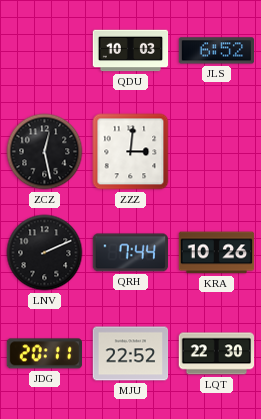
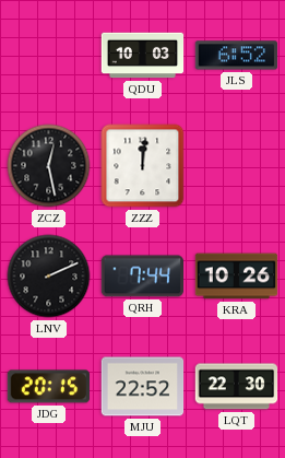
ZZZ: 3:01 -> 12:01
JDG: 20:11 -> 20:15
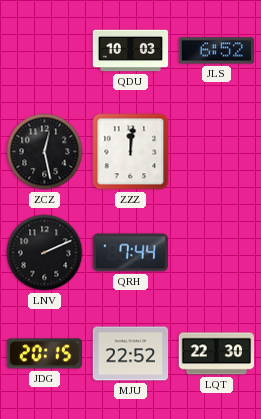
KRA: 10:26 -> none
